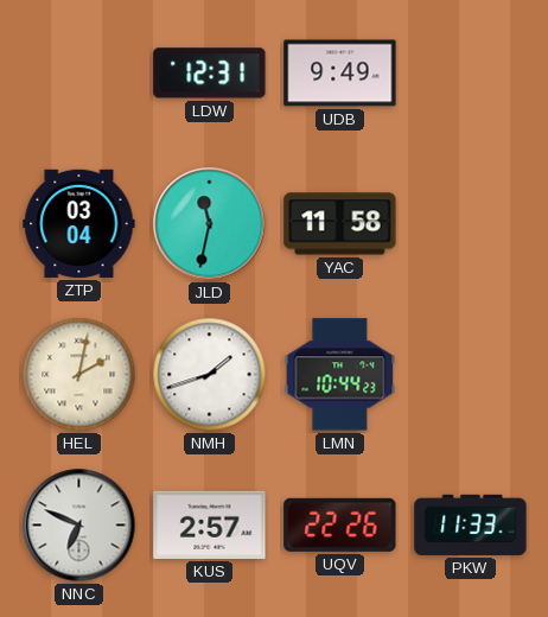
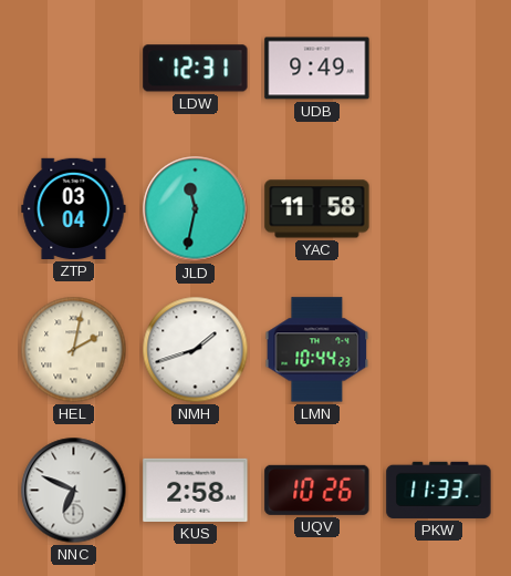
KUS: 2:57 -> 2:58
UQV: 22:26 -> 10:26
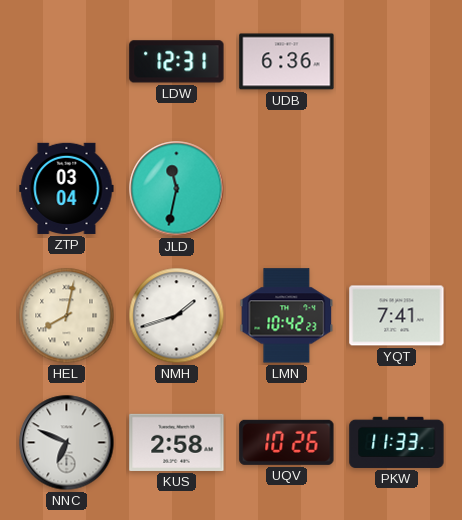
UDB: 9:49 -> 6:36
YAC: 11:58 -> none
HEL: 2:02 -> 8:02
LMN: 10:44 -> 10:42
YQT: none -> 7:41
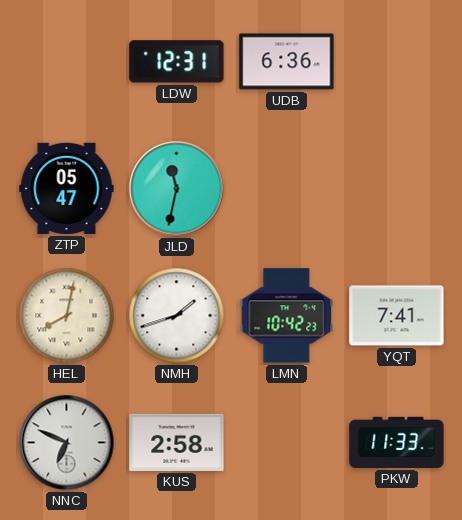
ZTP: 03:04 -> 05:47
UQV: 10:26 -> none
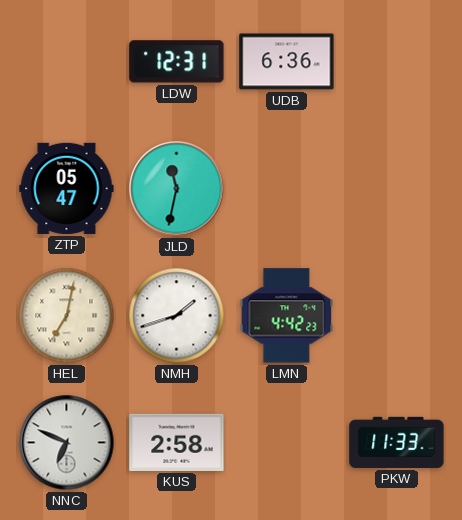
HEL: 8:02 -> 7:02
LMN: 10:42 -> 4:42
YQT: 7:41 -> none
